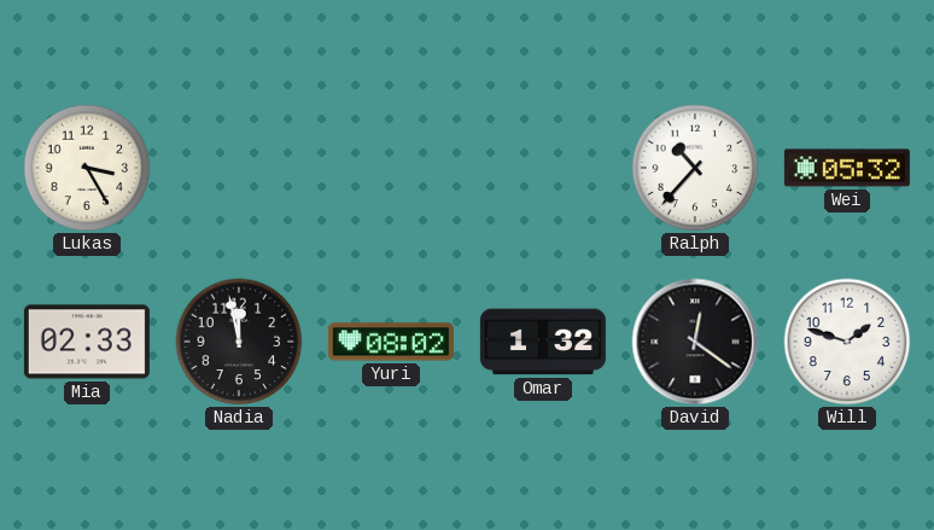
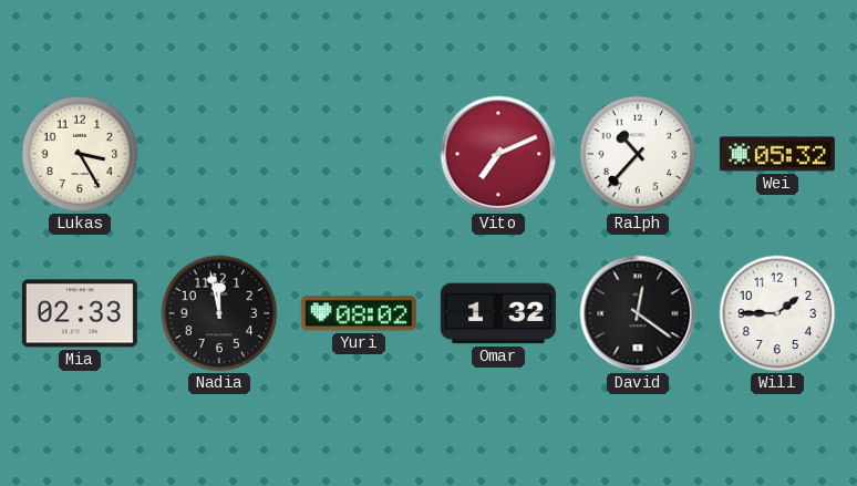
Vito: none -> 7:11
Will: 1:48 -> 1:45
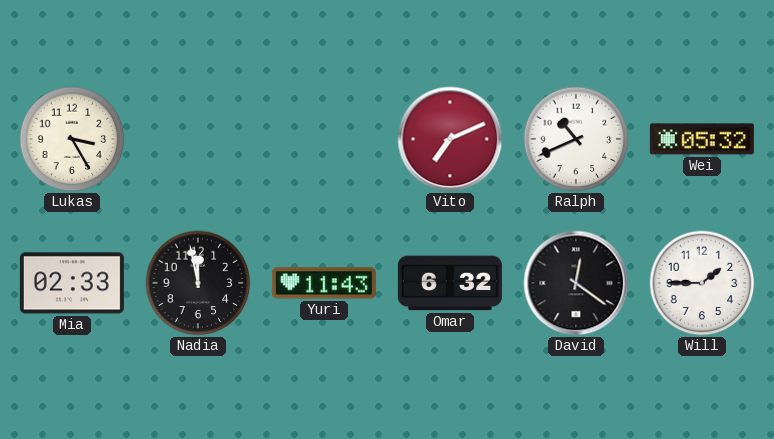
Ralph: 10:37 -> 10:41
Yuri: 08:02 -> 11:43
Omar: 1:32 -> 6:32
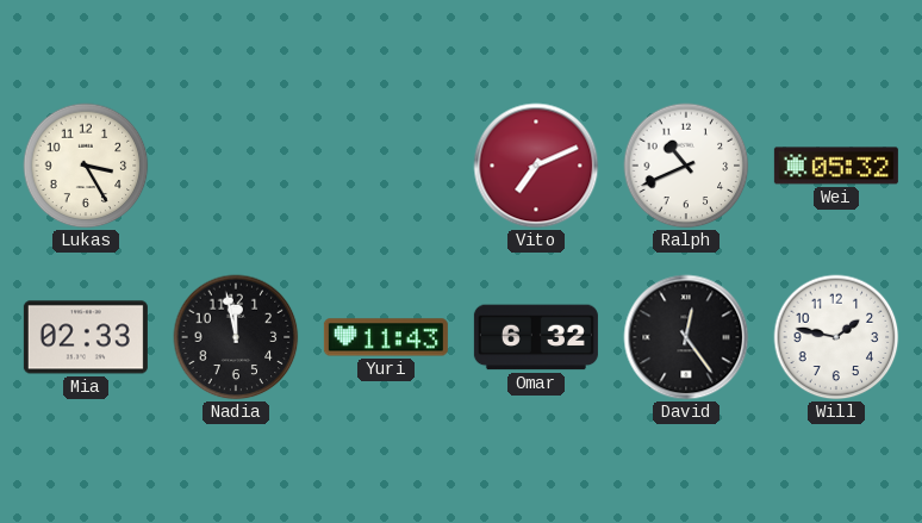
David: 12:21 -> 12:24
Will: 1:45 -> 1:47
